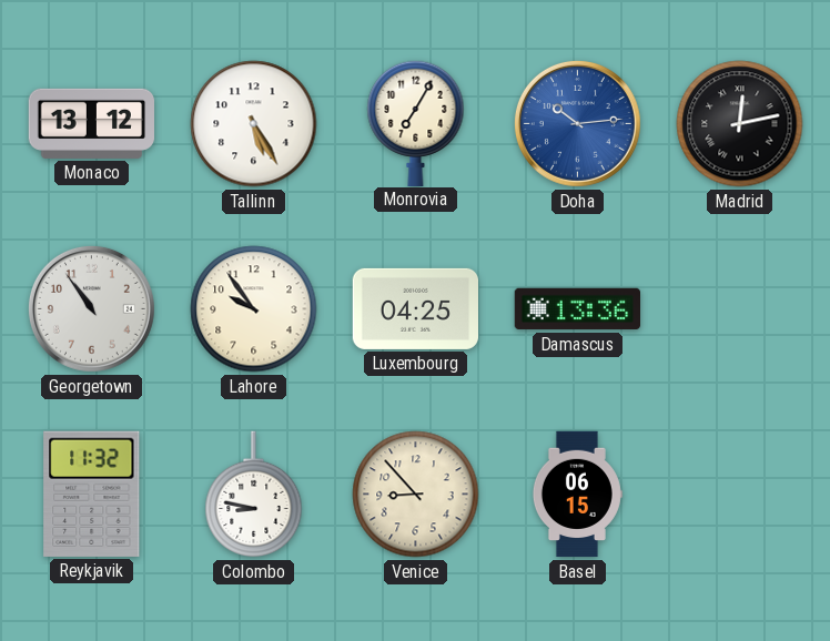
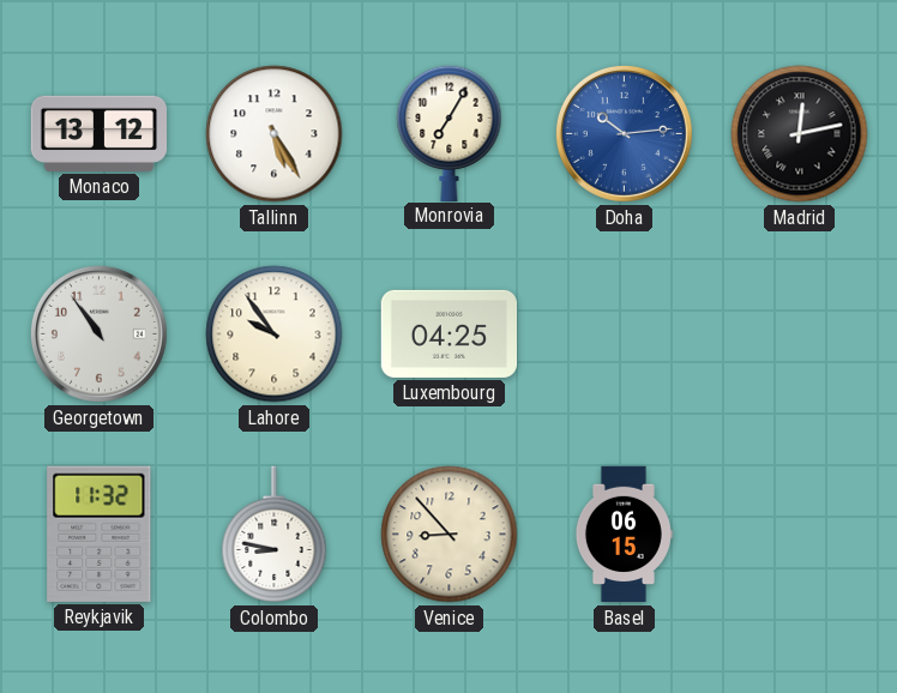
Damascus: 13:36 -> none
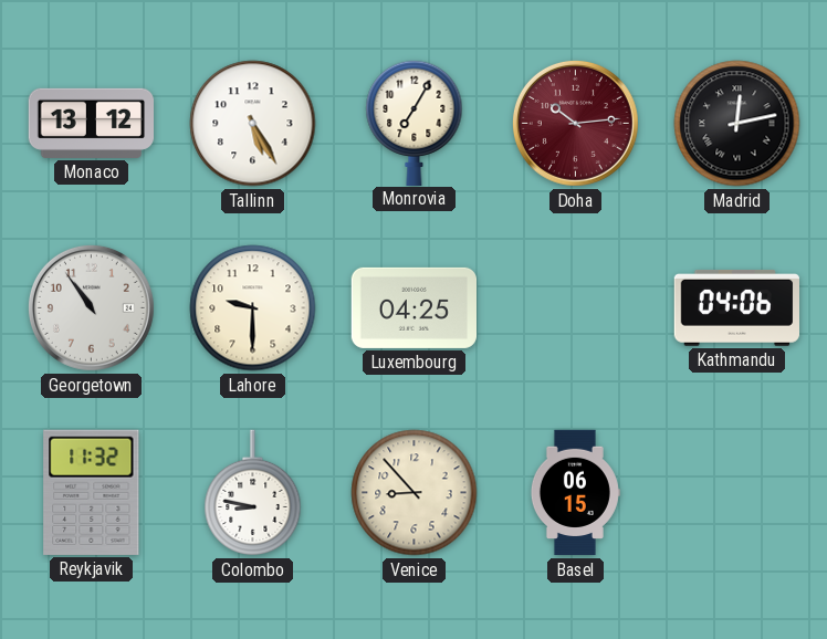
Doha dial: blue -> burgundy
Lahore: 9:54 -> 9:30
Kathmandu: none -> 04:06
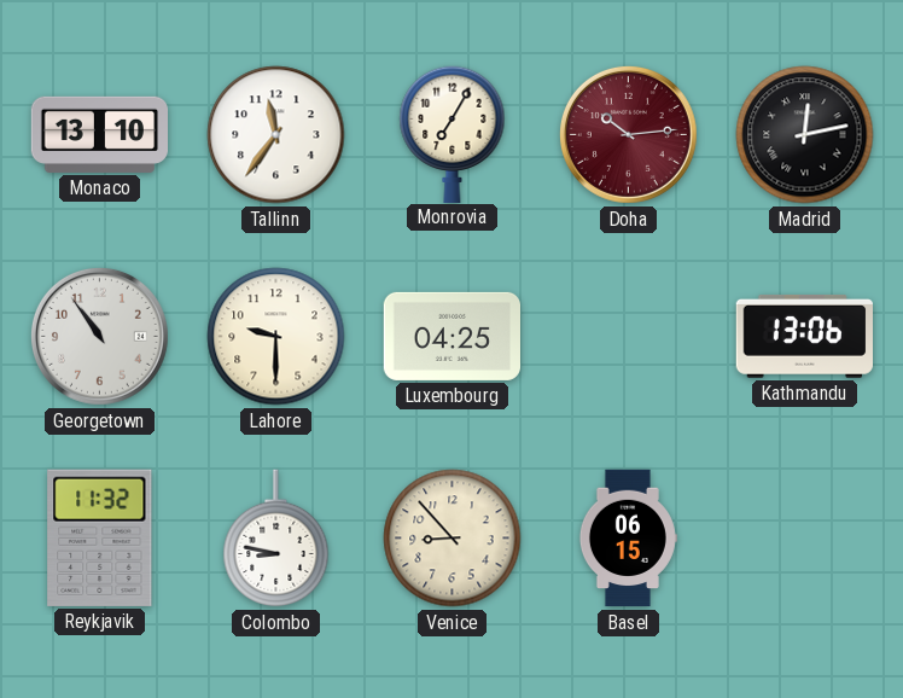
Monaco: 13:12 -> 13:10
Tallinn: 5:25 -> 11:36
Kathmandu: 04:06 -> 13:06
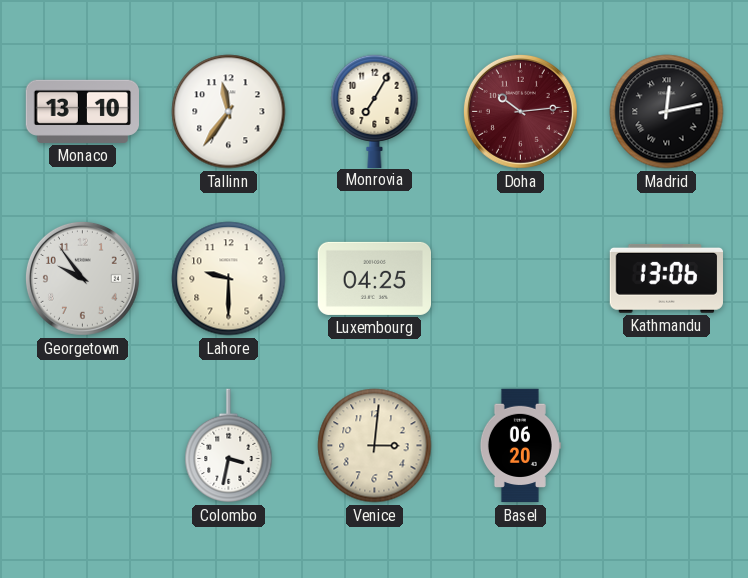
Georgetown: 10:54 -> 9:54
Reykjavik: 11:32 -> none
Colombo: 8:47 -> 3:32
Venice: 8:53 -> 3:01
Basel: 06:15 -> 06:20
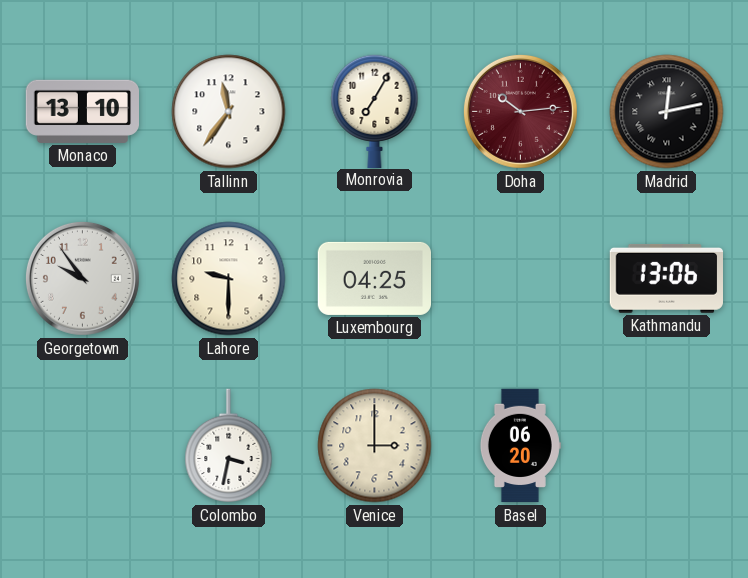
Venice: 3:01 -> 3:00
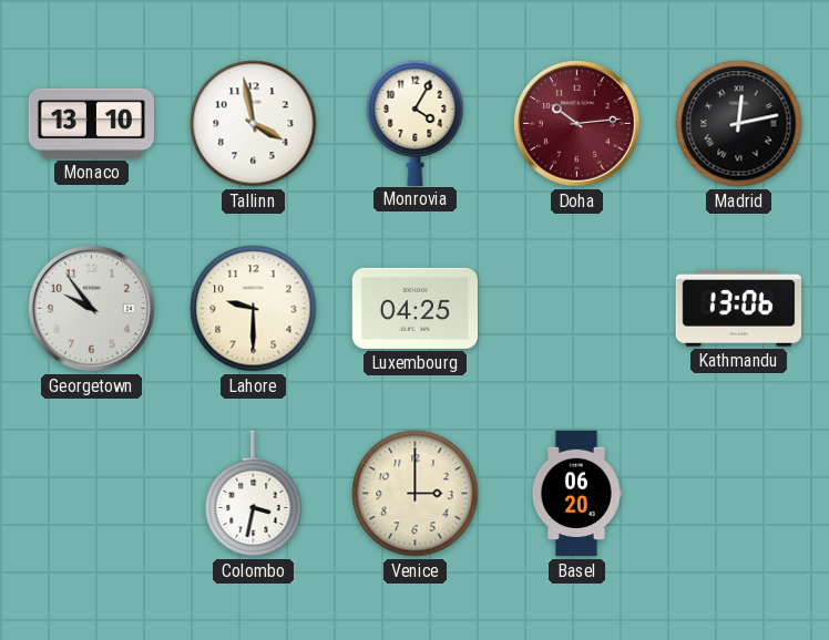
Tallinn: 11:36 -> 3:58
Monrovia: 7:05 -> 4:05
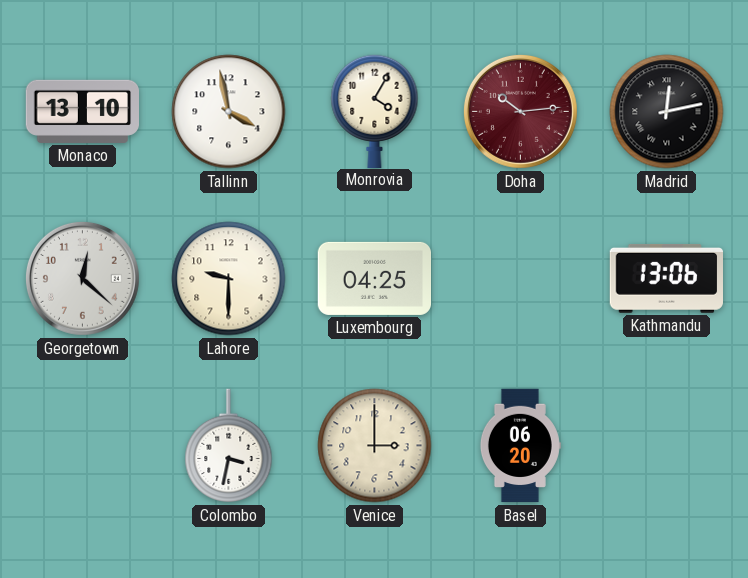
Georgetown: 9:54 -> 12:22
